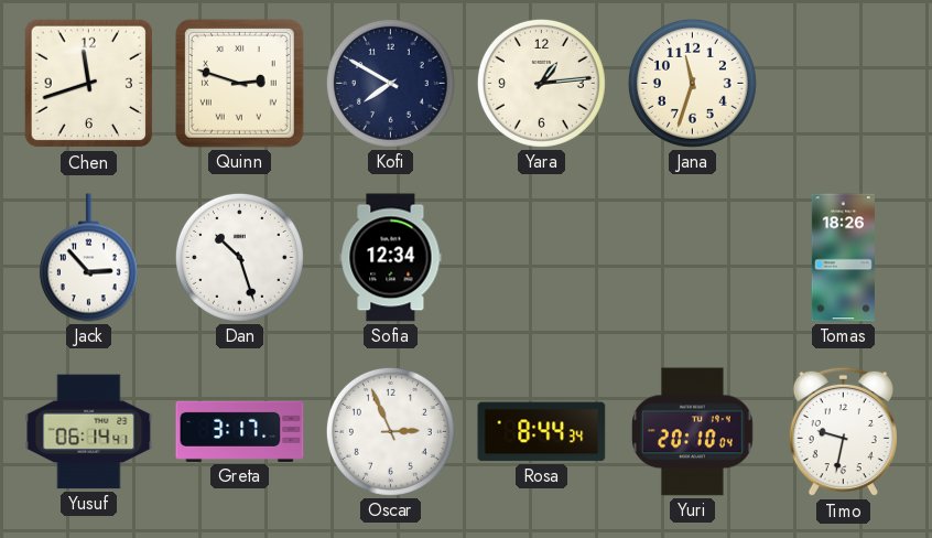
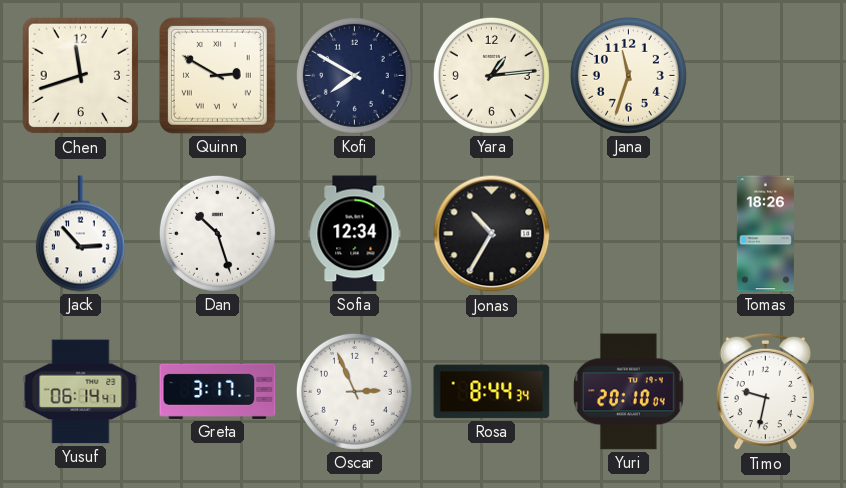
Quinn: 2:48 -> 2:50
Jonas: none -> 10:35
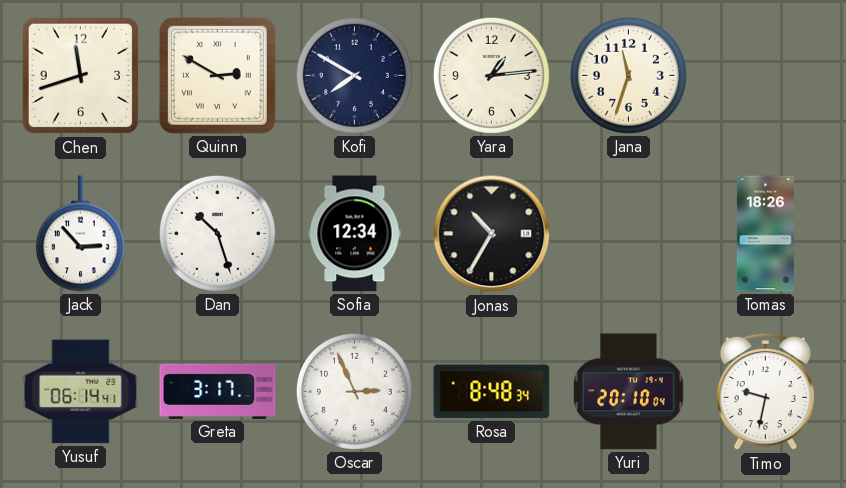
Rosa: 8:44 -> 8:48
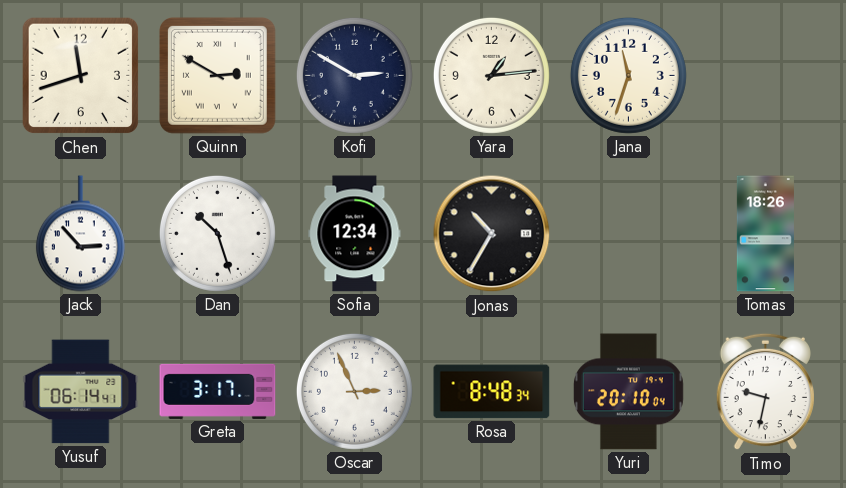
Kofi: 7:50 -> 2:50
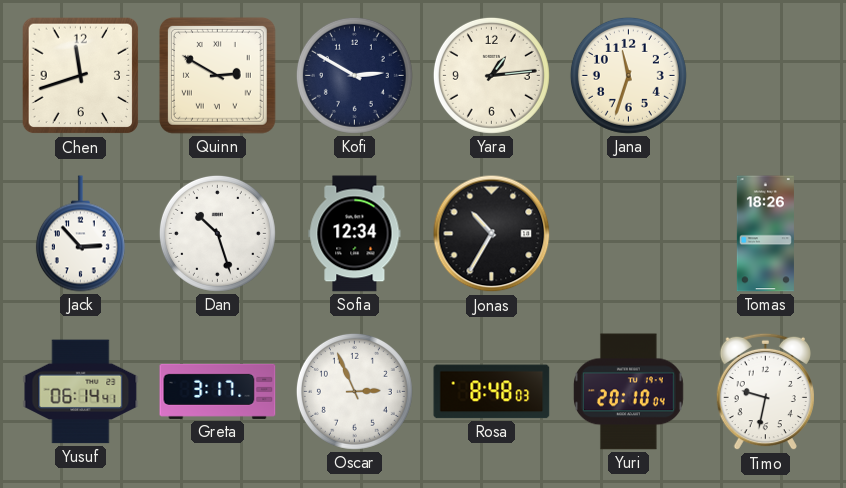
Rosa: 8:48:34 -> 8:48:03
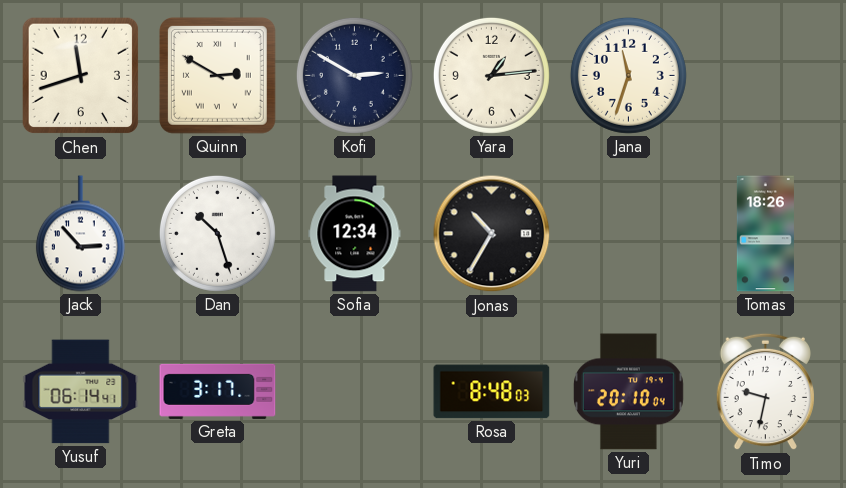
Oscar: 2:56 -> none
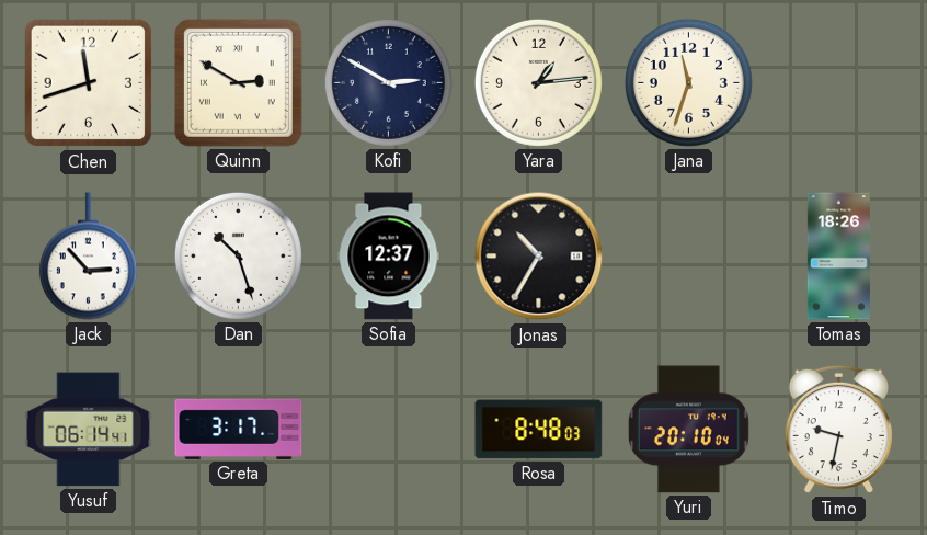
Sofia: 12:34 -> 12:37
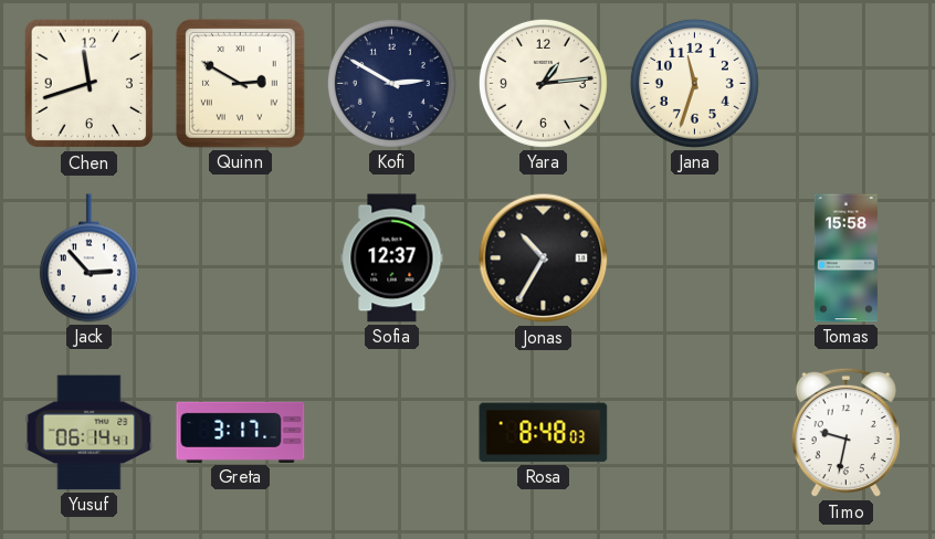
Dan: 10:27 -> none
Tomas: 18:26 -> 15:58
Yuri: 20:10 -> none
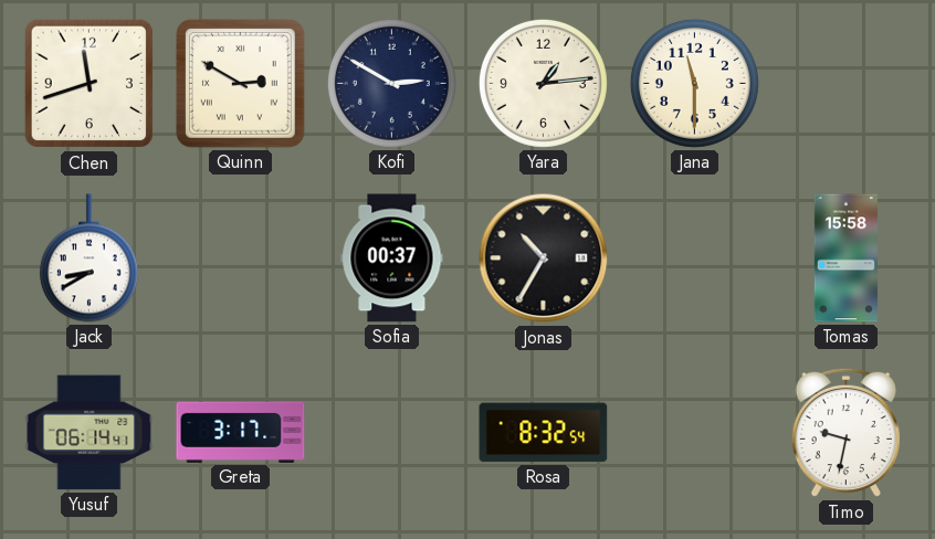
Jana: 11:33 -> 11:30
Jack: 2:53 -> 8:40
Sofia: 12:37 -> 00:37
Rosa: 8:48 -> 8:32
